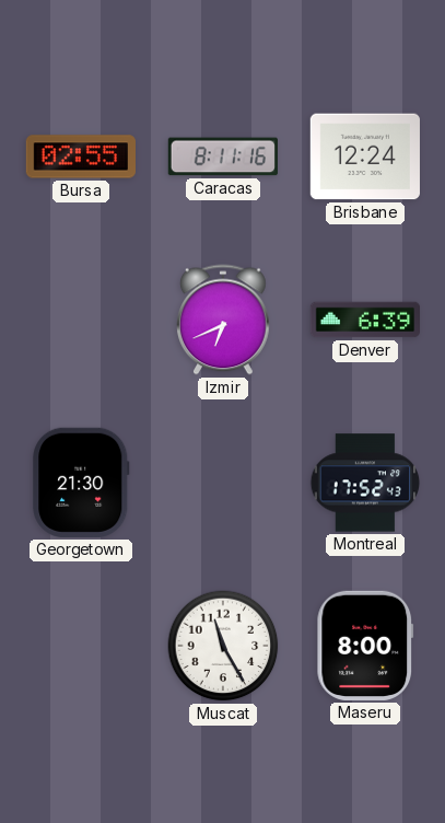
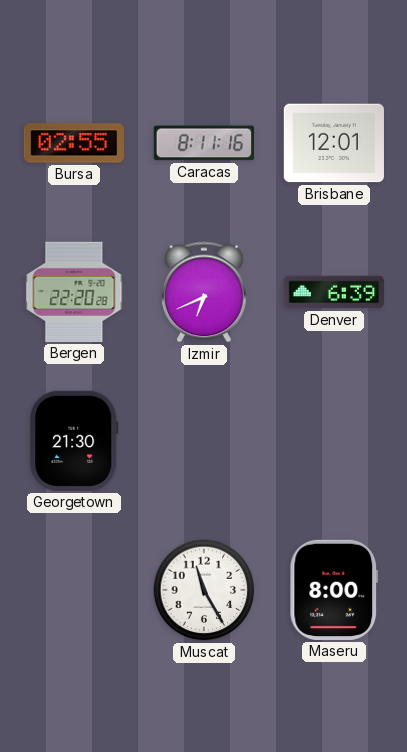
Brisbane: 12:24 -> 12:01
Bergen: none -> 22:20
Montreal: 17:52 -> none
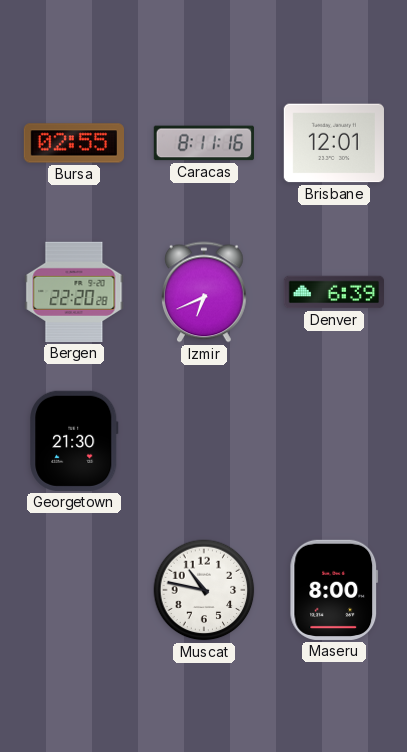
Muscat: 11:25 -> 10:47
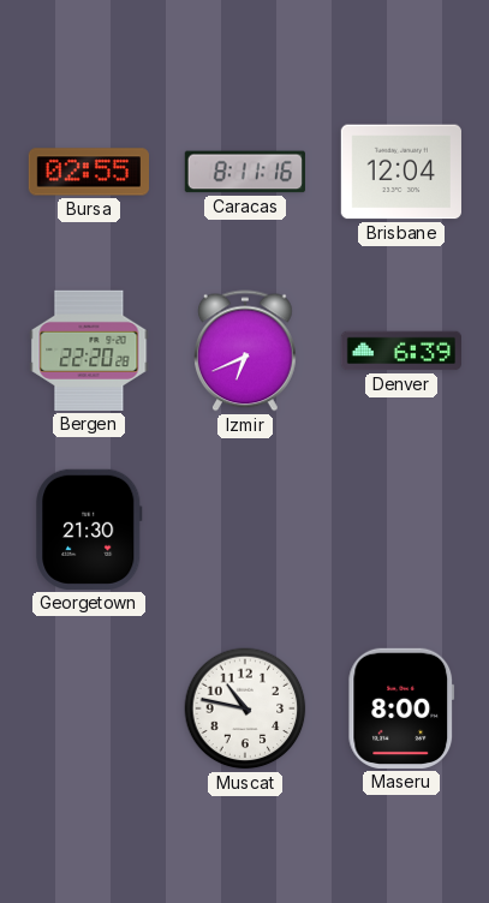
Brisbane: 12:01 -> 12:04
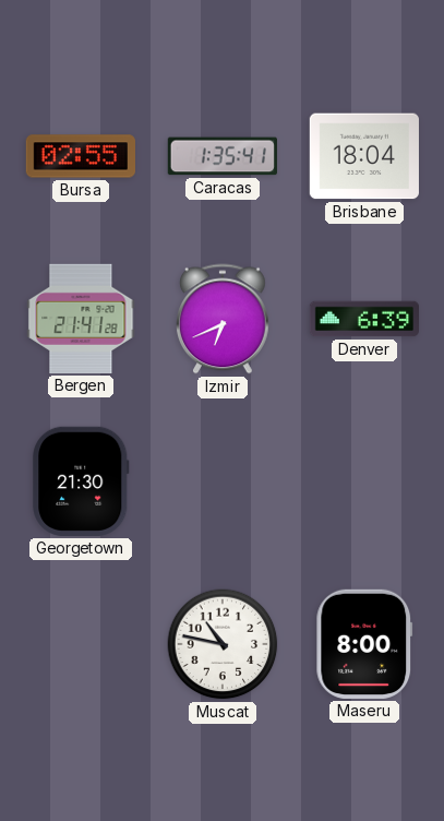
Caracas: 8:11 -> 1:35
Brisbane: 12:04 -> 18:04
Bergen: 22:20 -> 21:41
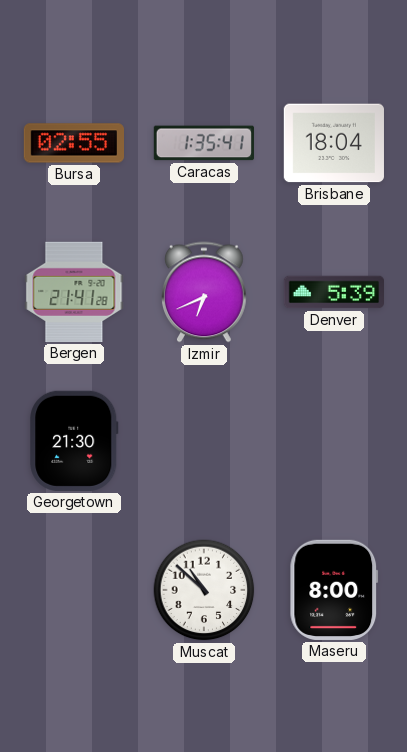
Denver: 6:39 -> 5:39
Muscat: 10:47 -> 10:52
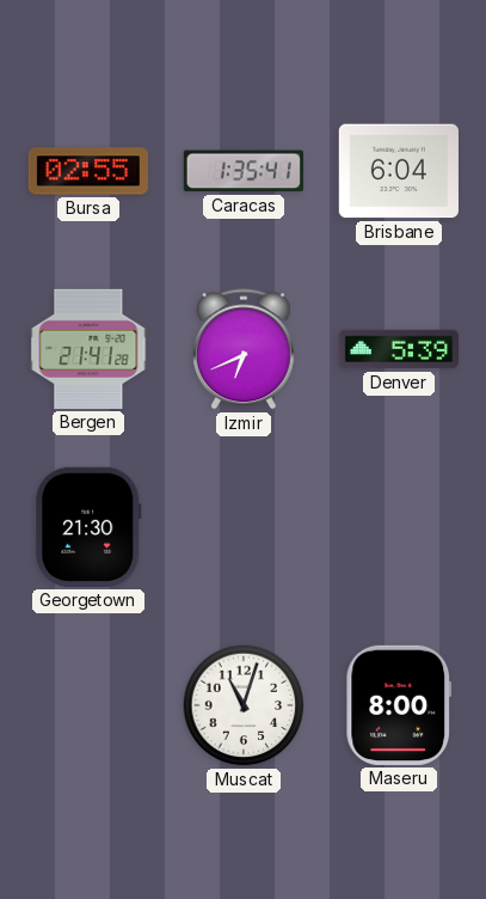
Brisbane: 18:04 -> 6:04
Muscat: 10:52 -> 11:03
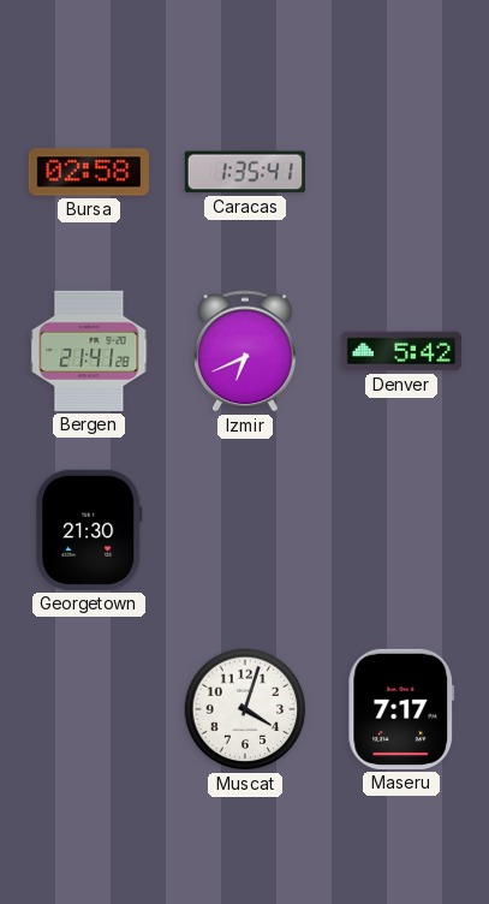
Bursa: 02:55 -> 02:58
Brisbane: 6:04 -> none
Denver: 5:39 -> 5:42
Muscat: 11:03 -> 4:03
Maseru: 8:00 -> 7:17
